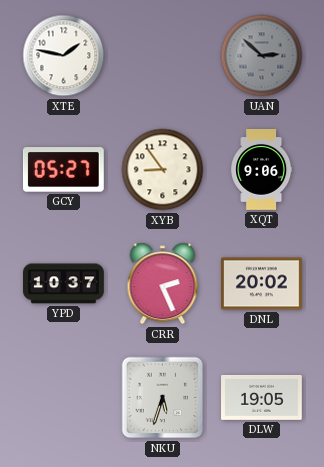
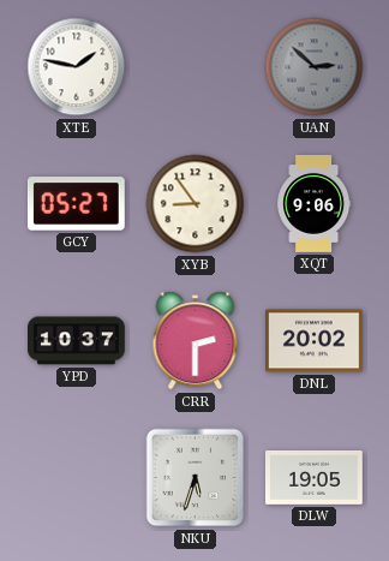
CRR: 2:26 -> 2:30
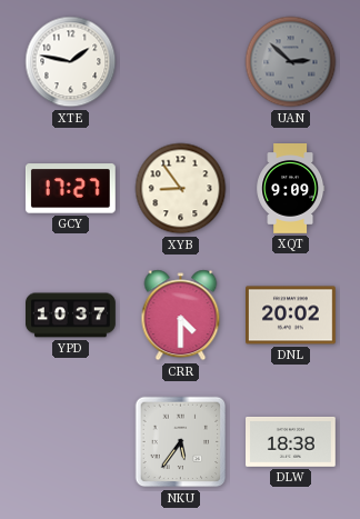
GCY: 05:27 -> 17:27
XQT: 9:06 -> 9:09
CRR: 2:30 -> 4:30
NKU: 5:33 -> 5:36
DLW: 19:05 -> 18:38
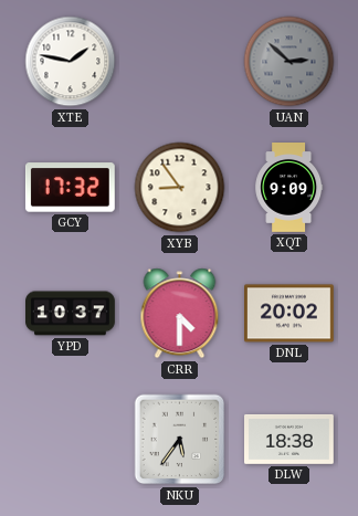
GCY: 17:27 -> 17:32
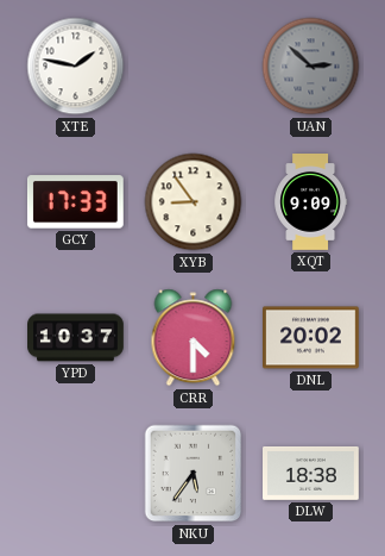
GCY: 17:32 -> 17:33
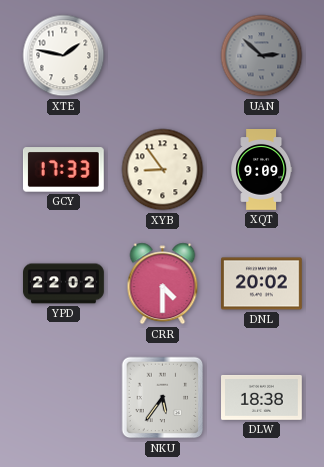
YPD: 10:37 -> 22:02
